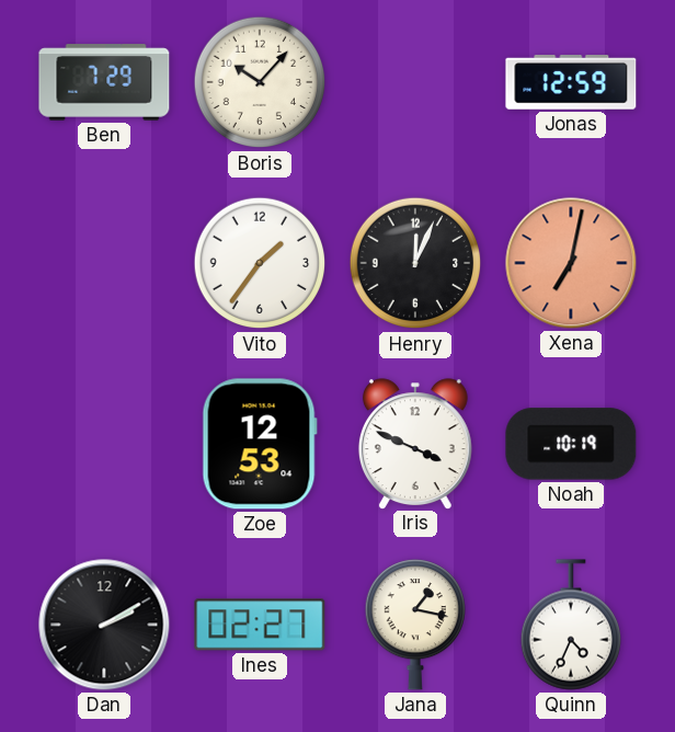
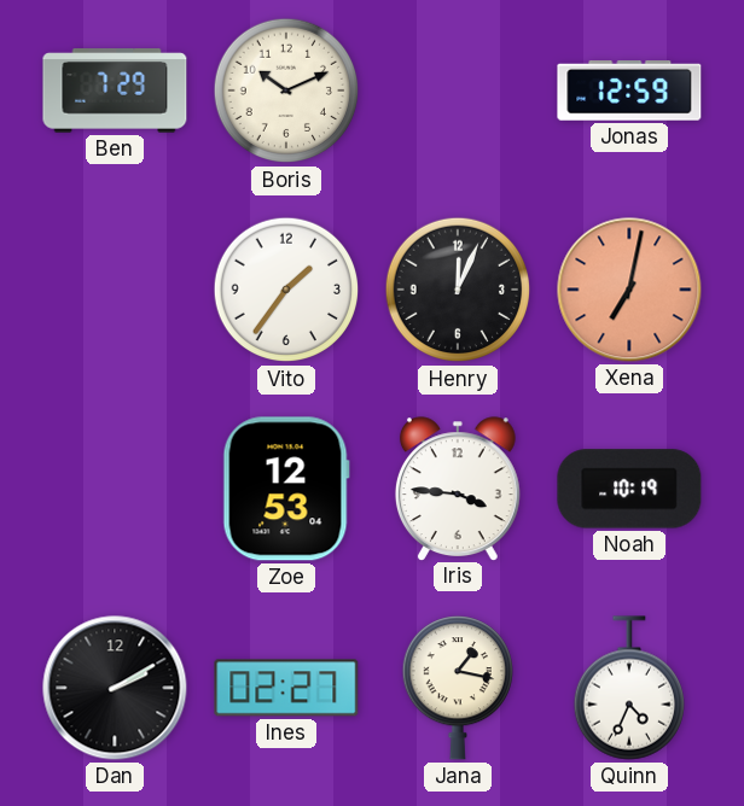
Boris: 10:07 -> 10:11
Iris: 3:49 -> 3:46
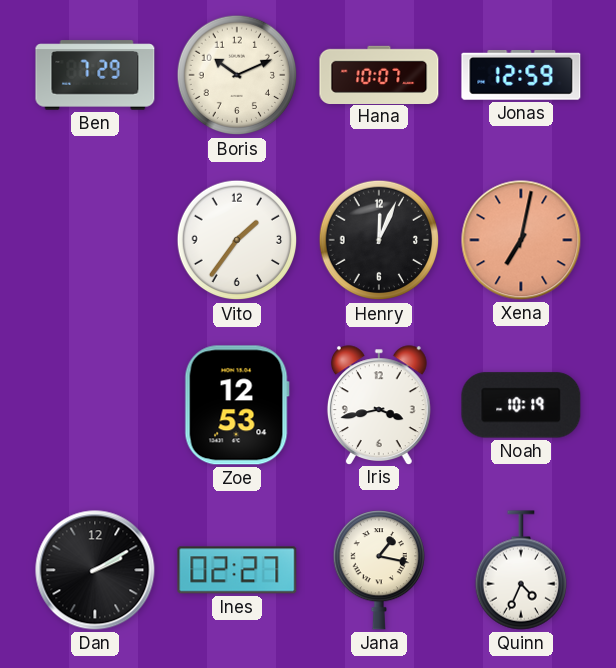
Hana: none -> 10:07
Iris: 3:46 -> 3:43
